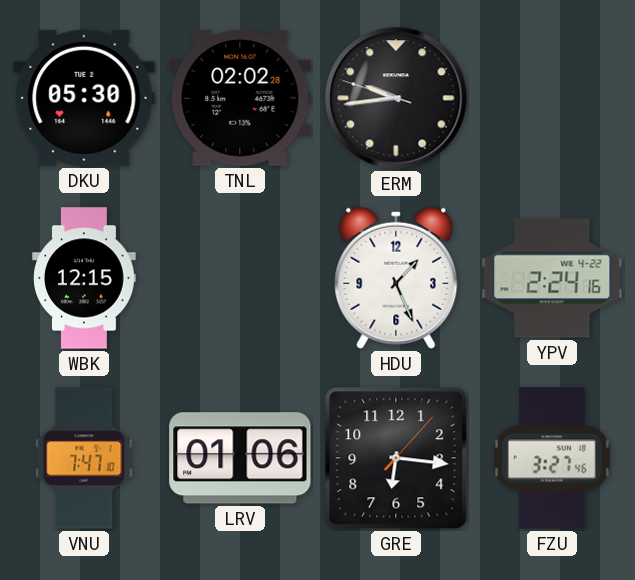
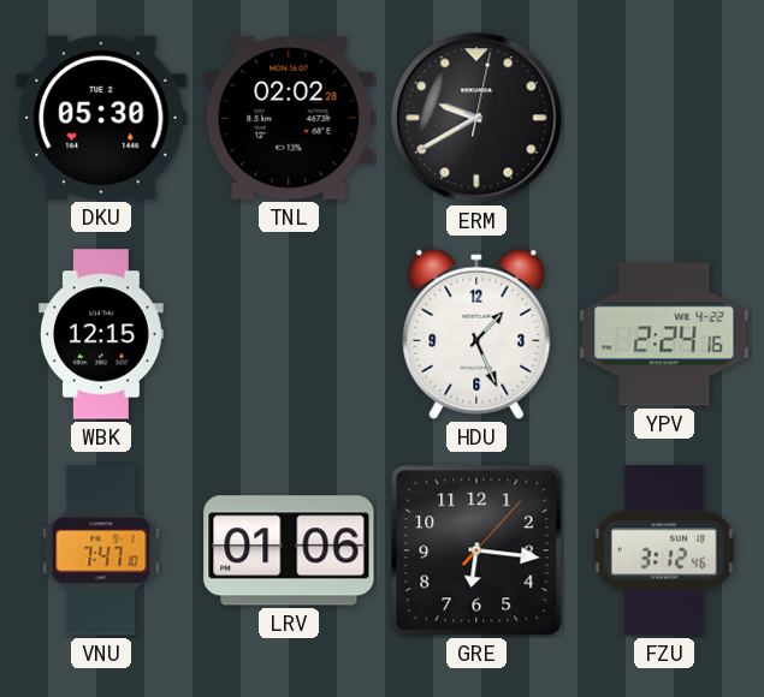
ERM: 9:43 -> 9:40
FZU: 3:27 -> 3:12
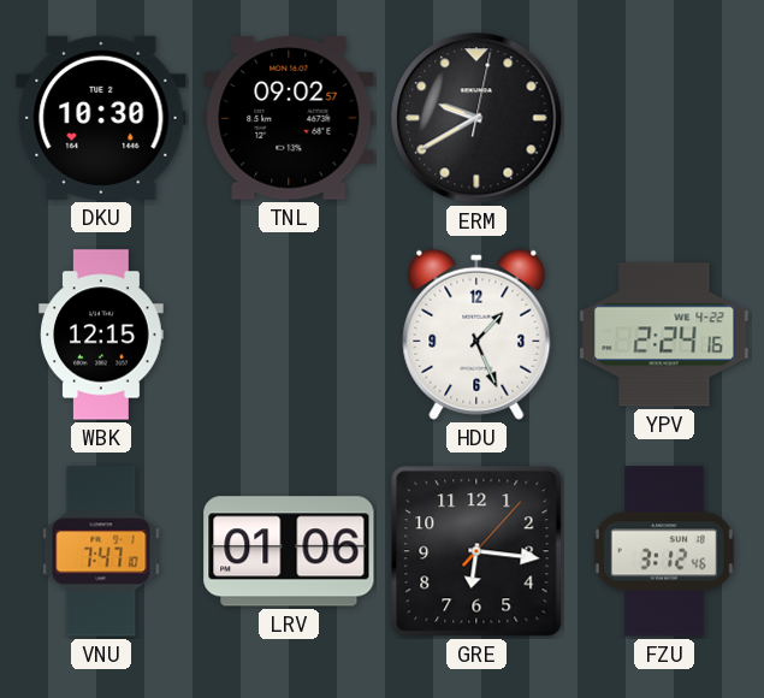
DKU: 05:30 -> 10:30
TNL: 02:02 -> 09:02
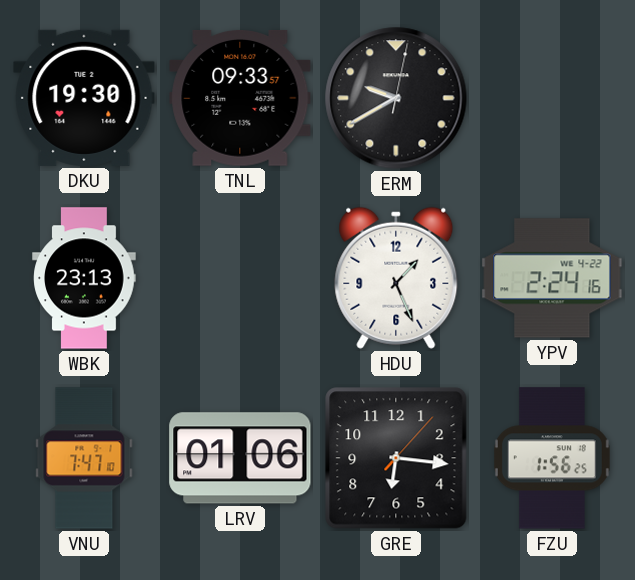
DKU: 10:30 -> 19:30
TNL: 09:02 -> 09:33
WBK: 12:15 -> 23:13
FZU: 3:12 -> 1:56
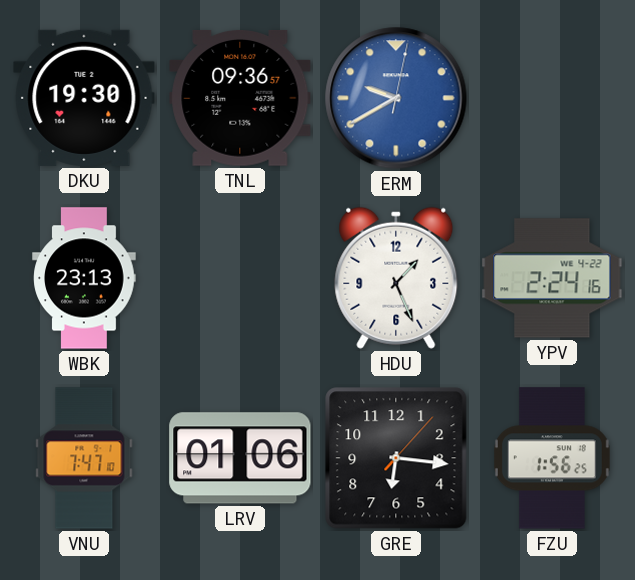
TNL: 09:33 -> 09:36
ERM dial: black -> blue
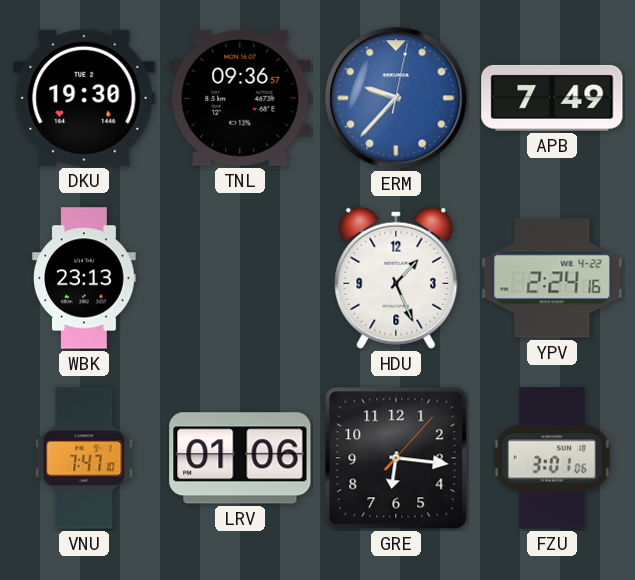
ERM: 9:40 -> 9:37
APB: none -> 7:49
FZU: 1:56 -> 3:01
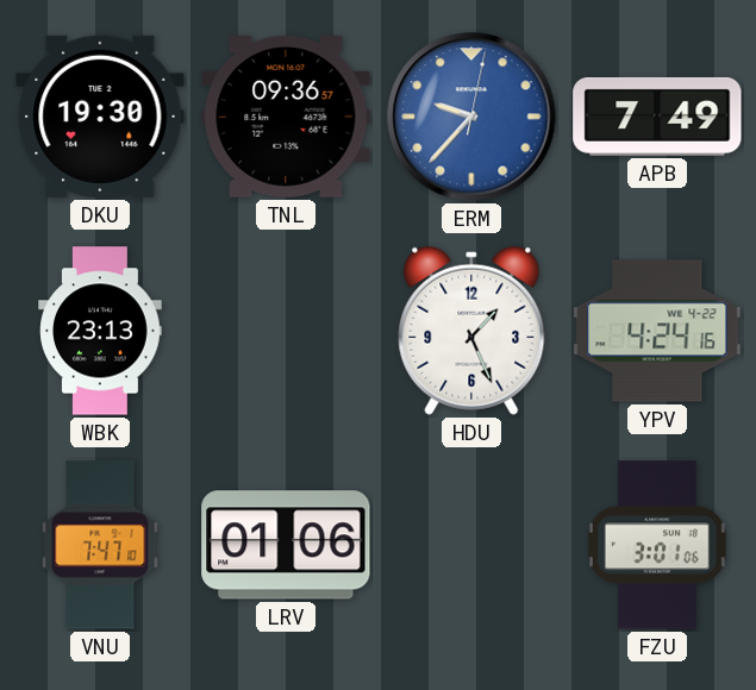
YPV: 2:24 -> 4:24
GRE: 6:16 -> none
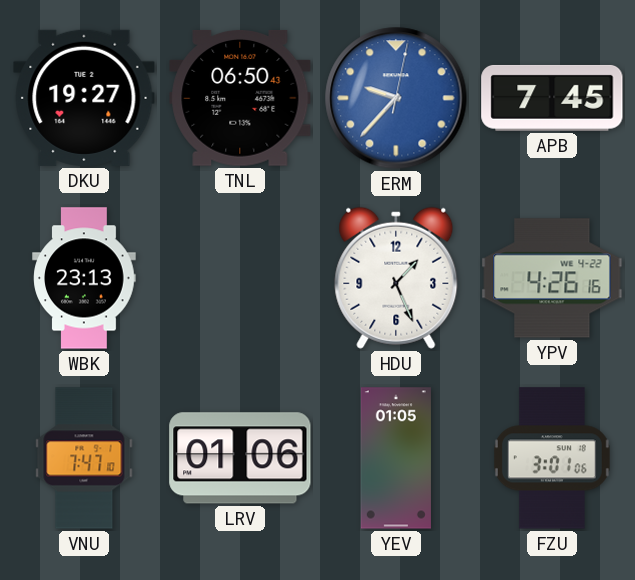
DKU: 19:30 -> 19:27
TNL: 09:36 -> 06:50
APB: 7:49 -> 7:45
YPV: 4:24 -> 4:26
YEV: none -> 01:05
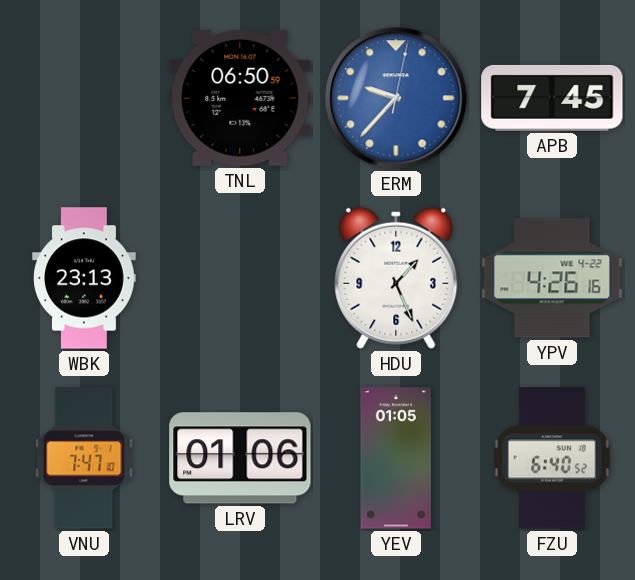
DKU: 19:27 -> none
TNL: 06:50:43 -> 06:50:59
FZU: 3:01 -> 6:40
